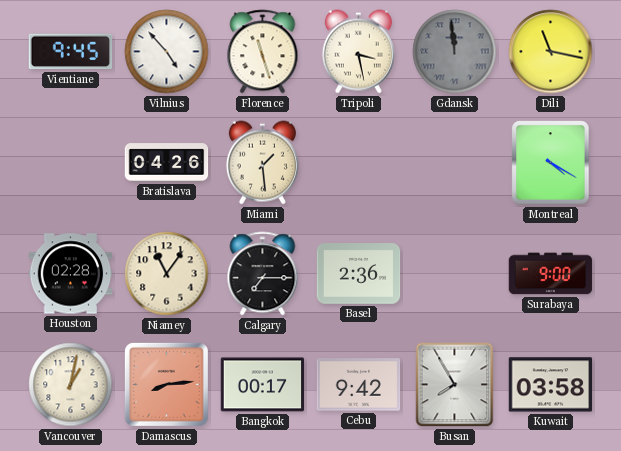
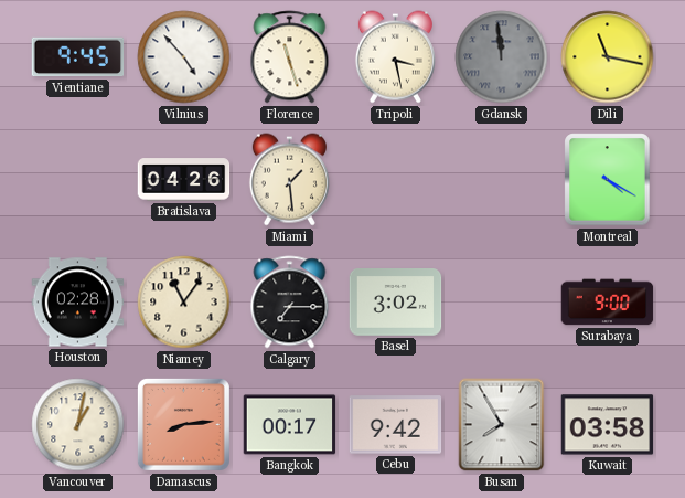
Basel: 2:36 -> 3:02
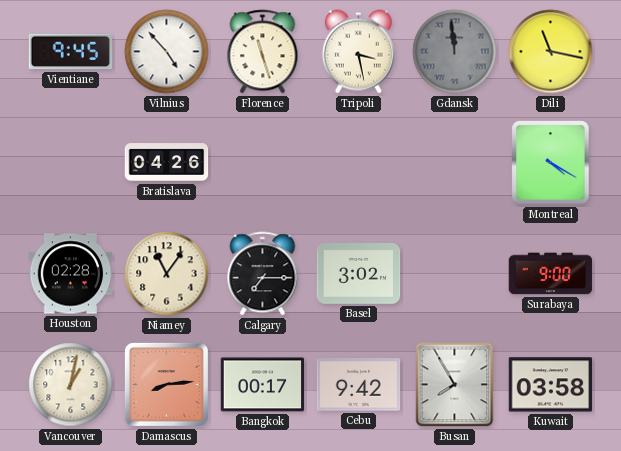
Miami: 1:29 -> none
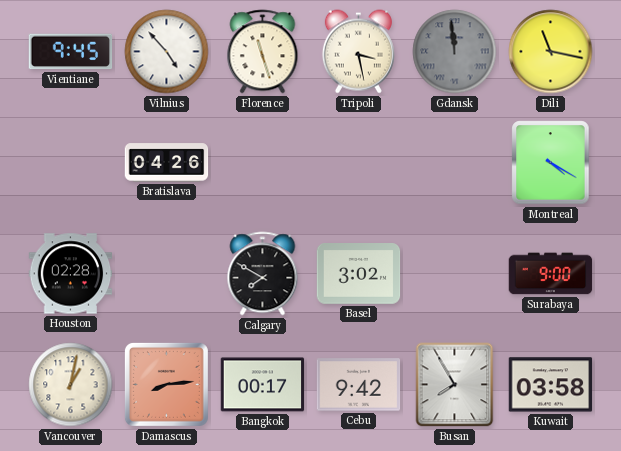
Niamey: 11:06 -> none
Calgary: 7:15 -> 7:50
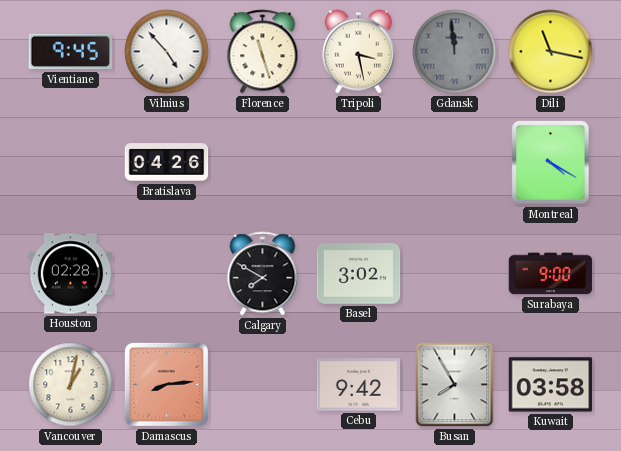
Bangkok: 00:17 -> none
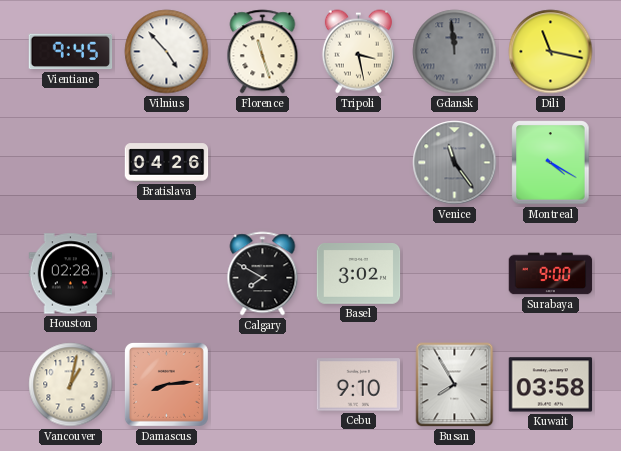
Venice: none -> 11:24
Cebu: 9:42 -> 9:10
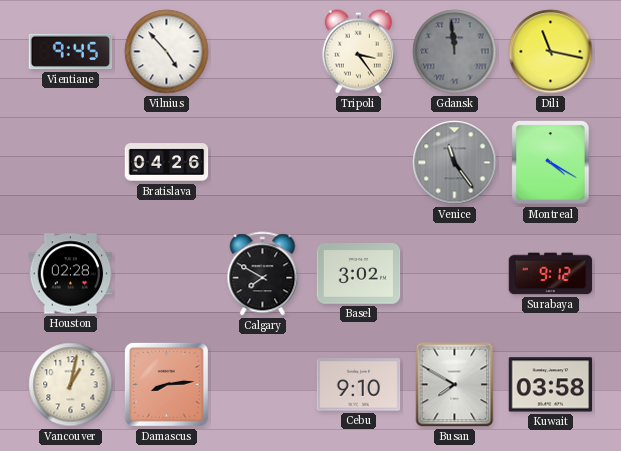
Florence: 11:27 -> none
Tripoli: 3:28 -> 3:24
Surabaya: 9:00 -> 9:12
Busan: 7:55 -> 7:50
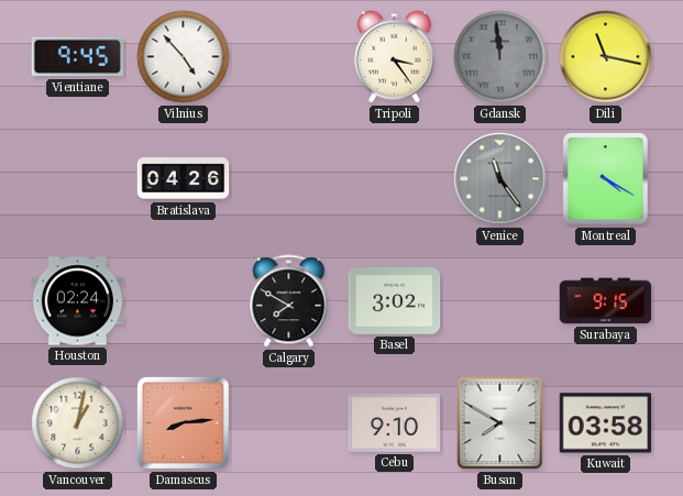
Houston: 02:28 -> 02:24
Surabaya: 9:12 -> 9:15
